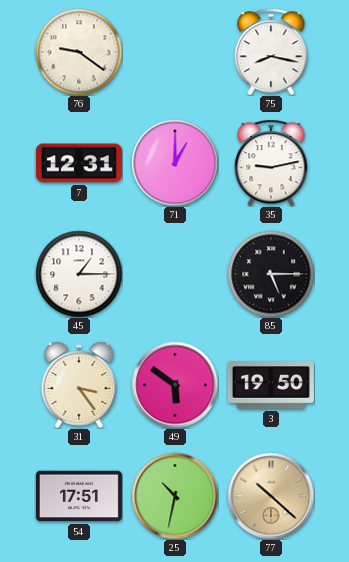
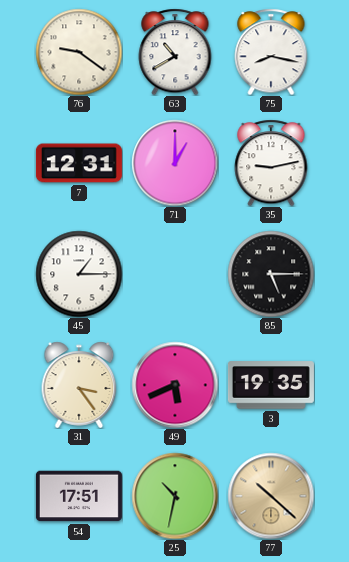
63: none -> 10:40
49: 5:51 -> 5:41
3: 19:50 -> 19:35
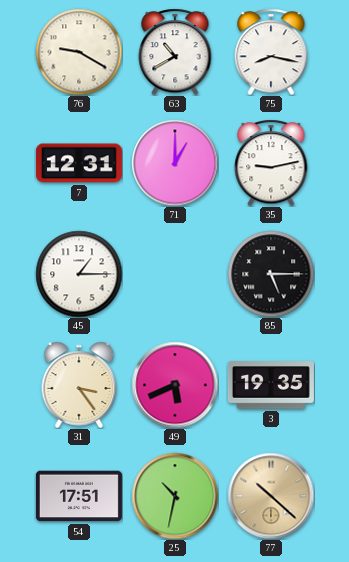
76: 9:21 -> 9:20
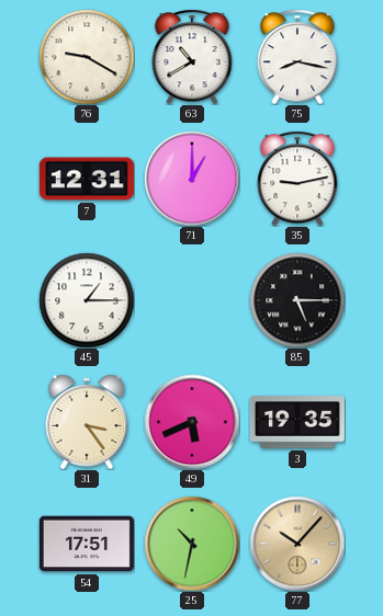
77: 10:22 -> 10:07
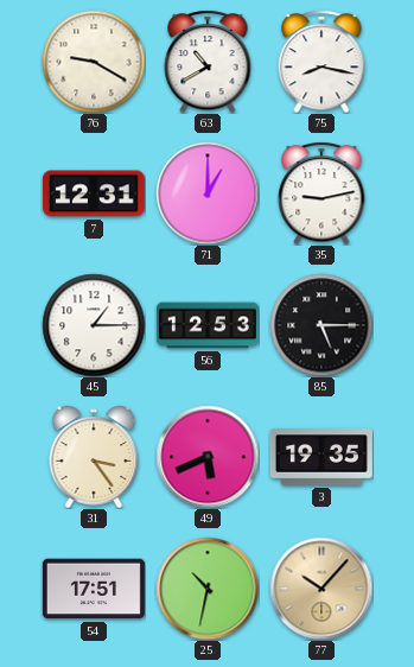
56: none -> 12:53
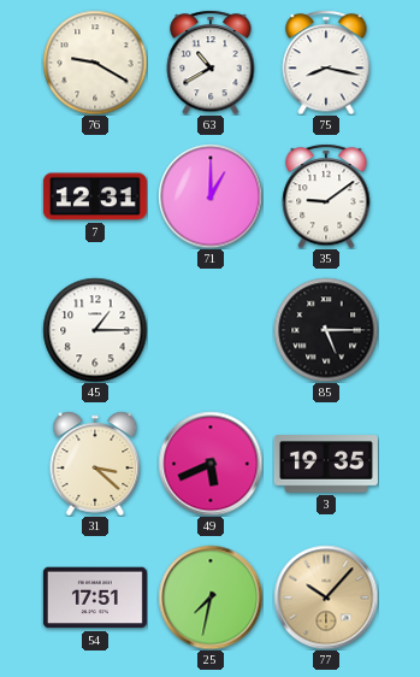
35: 9:13 -> 9:09
56: 12:53 -> none
31: 3:24 -> 3:22
25: 10:32 -> 7:32
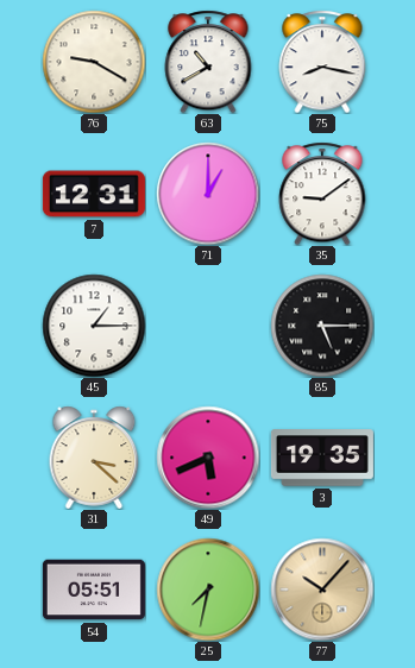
54: 17:51 -> 05:51
